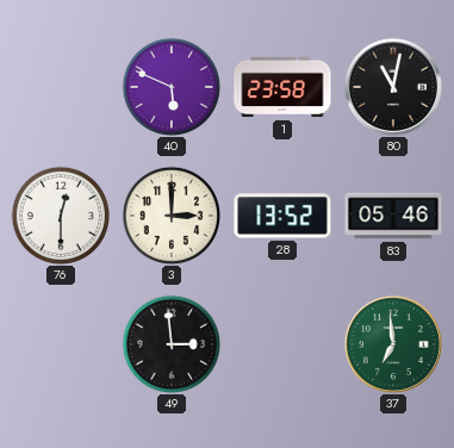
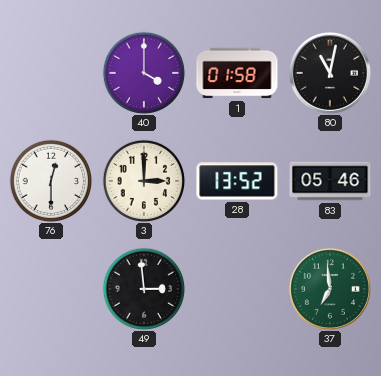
40: 5:49 -> 4:00
1: 23:58 -> 01:58
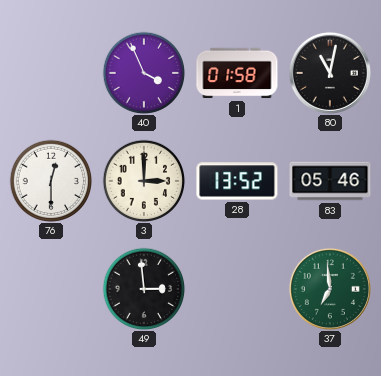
40: 4:00 -> 3:56
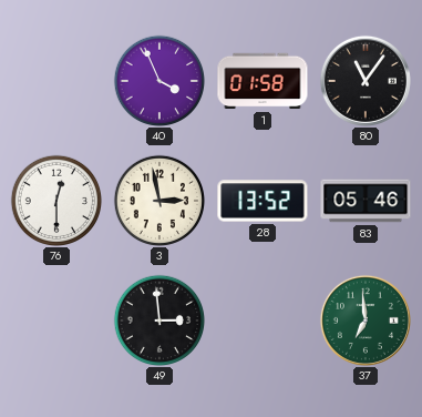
80: 11:02 -> 11:06
3: 3:00 -> 2:58
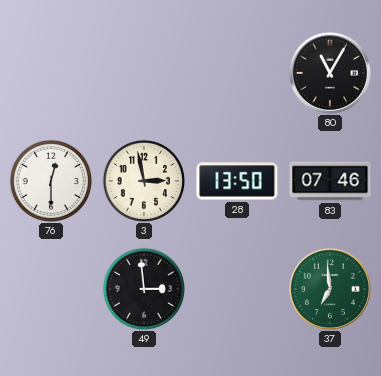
40: 3:56 -> none
1: 01:58 -> none
80: 11:06 -> 11:05
28: 13:52 -> 13:50
83: 05:46 -> 07:46
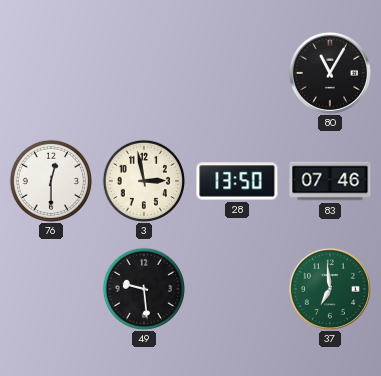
49: 2:59 -> 9:29
